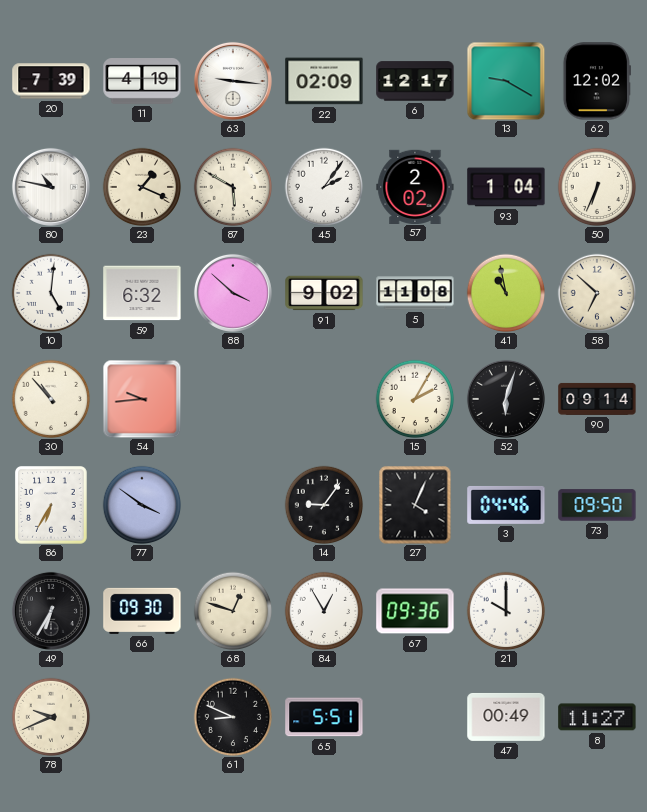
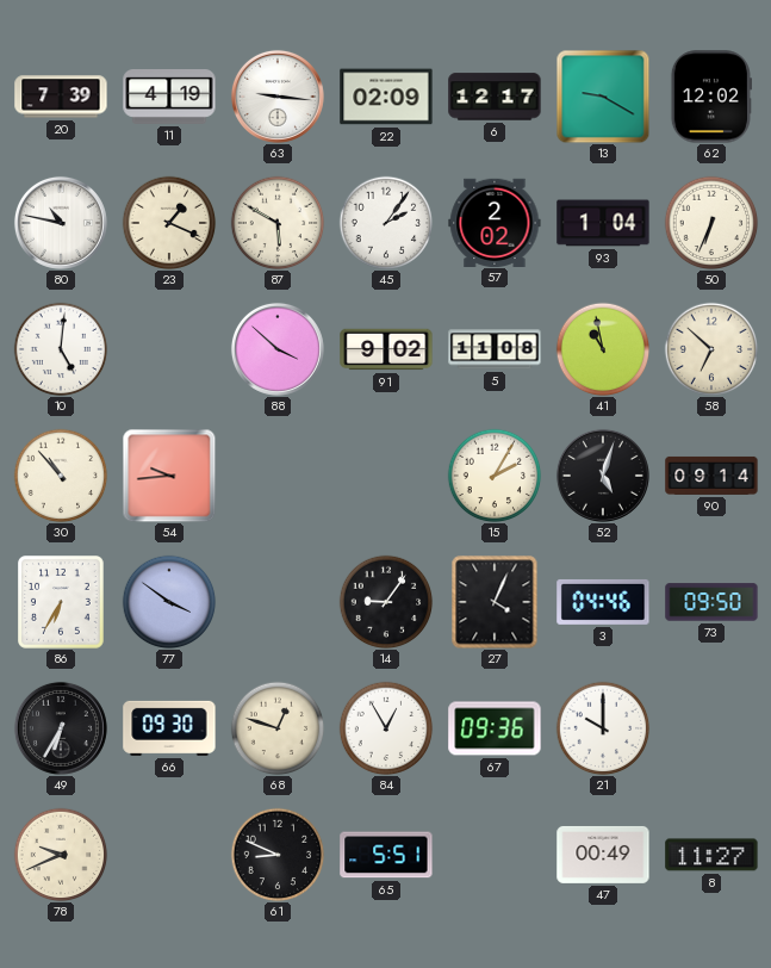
59: 6:32 -> none
52: 6:03 -> 5:03
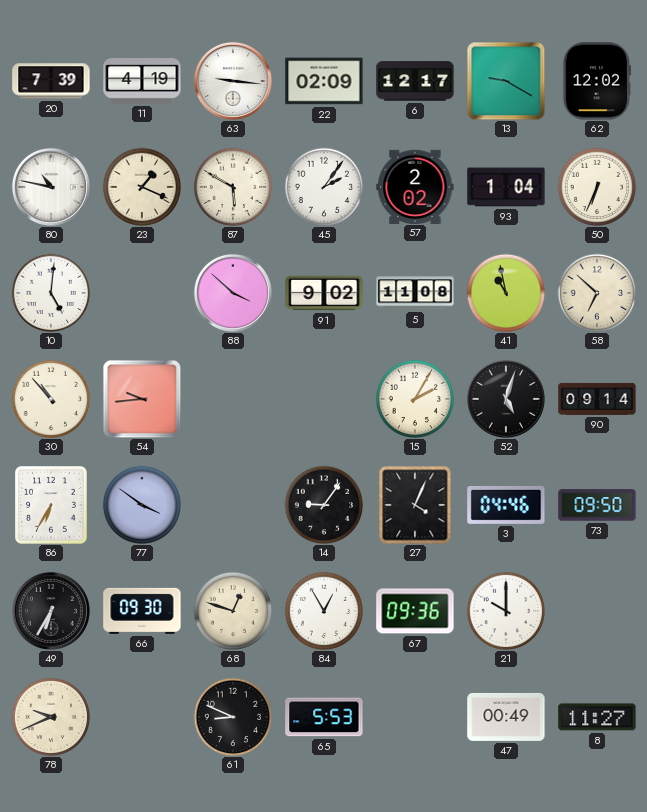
65: 5:51 -> 5:53
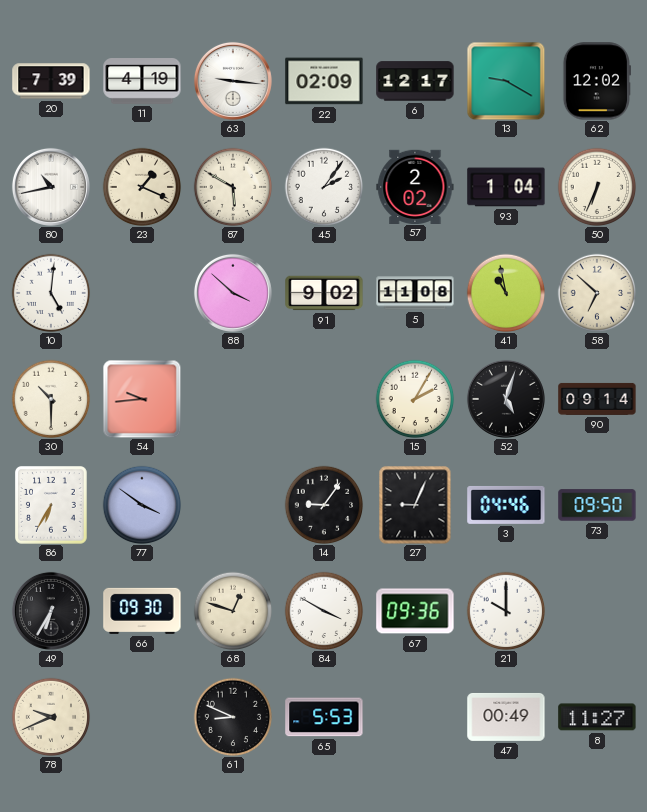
80: 10:47 -> 10:43
30: 10:53 -> 10:30
27: 4:04 -> 9:04
84: 12:55 -> 3:50
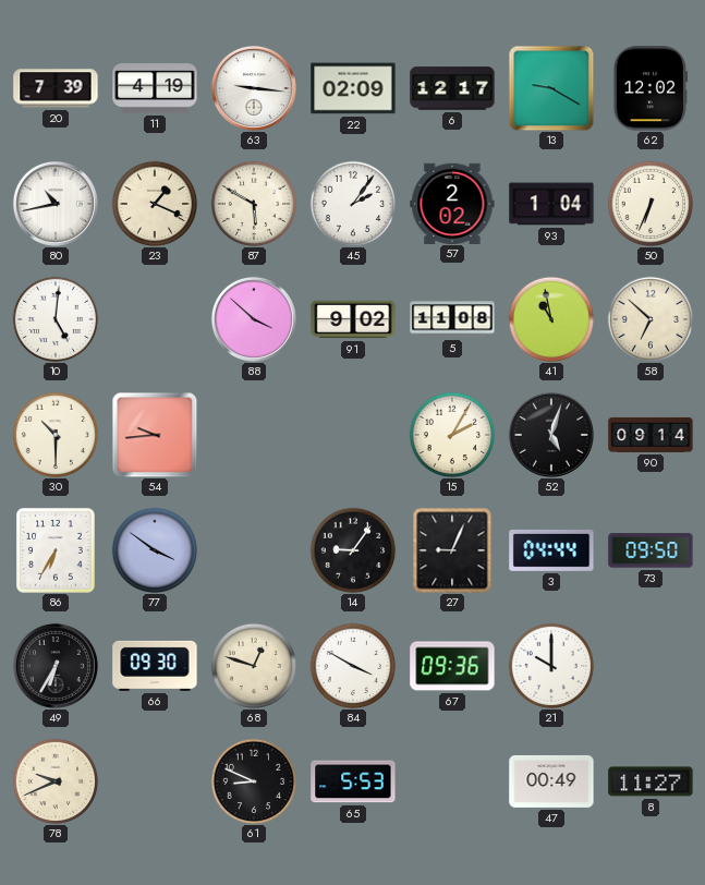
3: 04:46 -> 04:44
